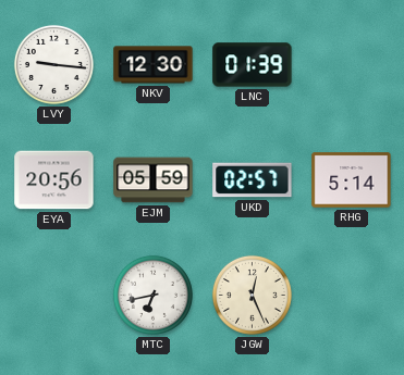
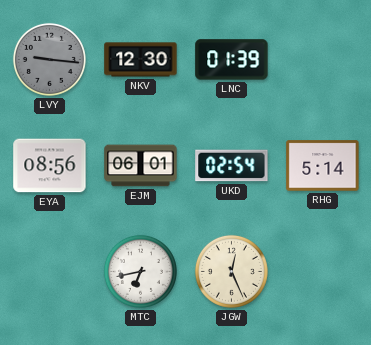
LVY dial: white -> grey
EYA: 20:56 -> 08:56
EJM: 05:59 -> 06:01
UKD: 02:57 -> 02:54
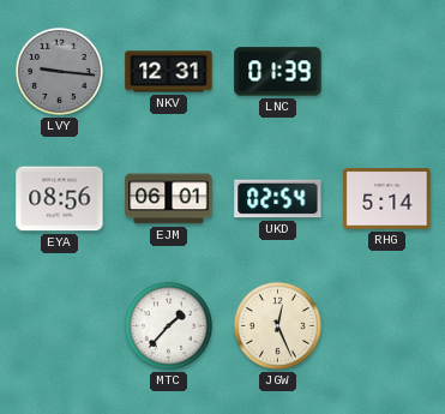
NKV: 12:30 -> 12:31
MTC: 6:43 -> 1:37
